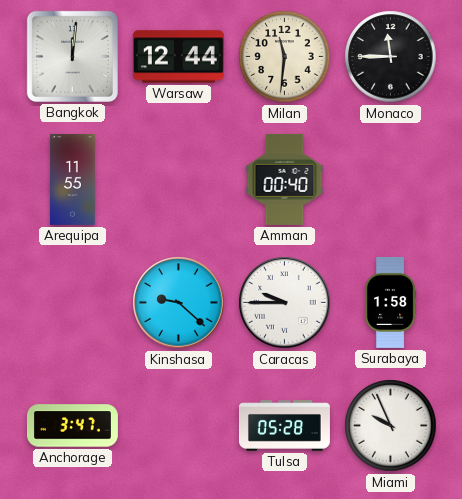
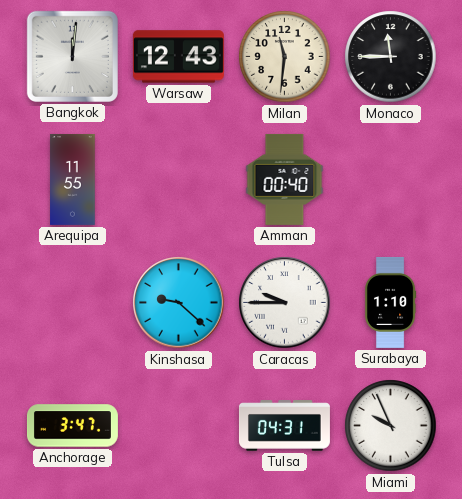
Warsaw: 12:44 -> 12:43
Surabaya: 1:58 -> 1:10
Tulsa: 05:28 -> 04:31
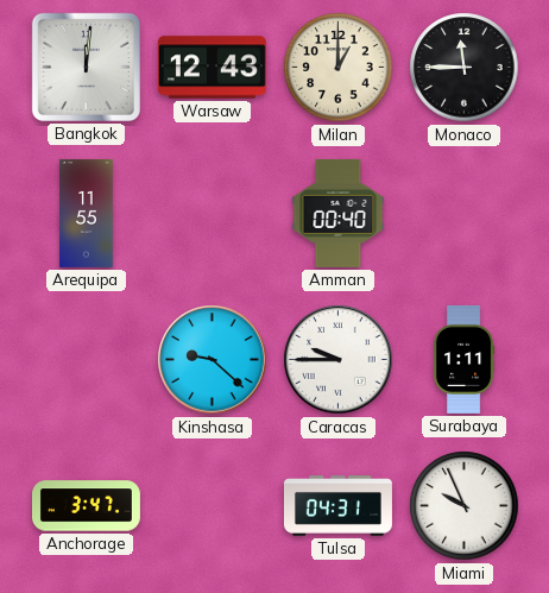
Milan: 11:31 -> 1:00
Surabaya: 1:10 -> 1:11
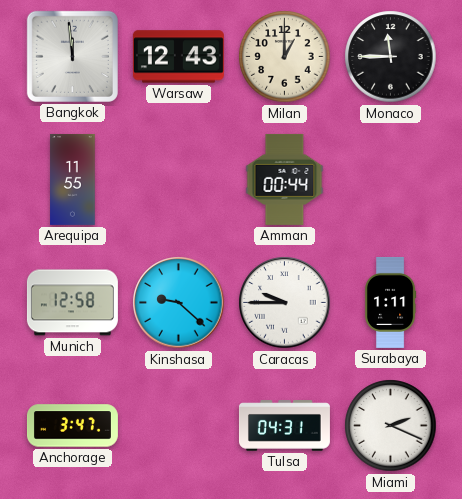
Bangkok: 12:01 -> 11:59
Amman: 00:40 -> 00:44
Munich: none -> 12:58
Miami: 9:56 -> 2:19
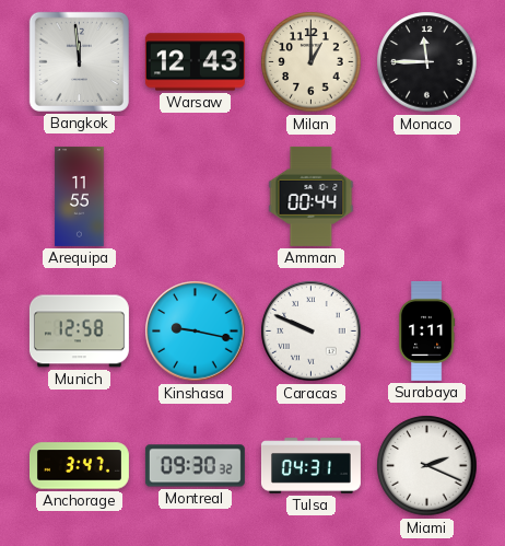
Kinshasa: 9:22 -> 9:17
Caracas: 9:45 -> 9:49
Montreal: none -> 09:30
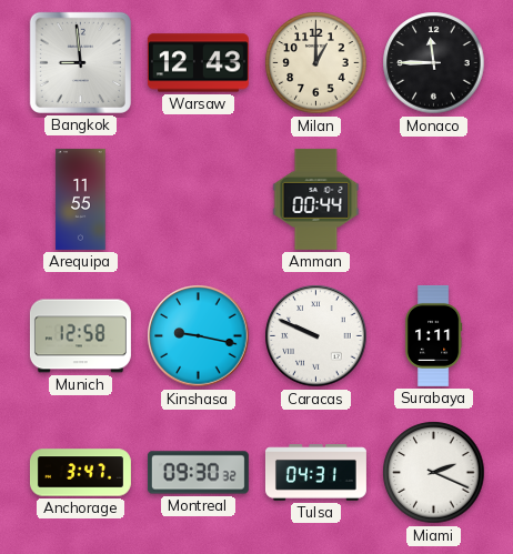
Bangkok: 11:59 -> 8:59
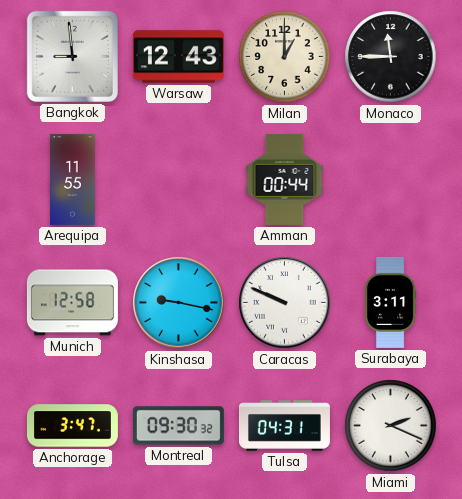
Surabaya: 1:11 -> 3:11
